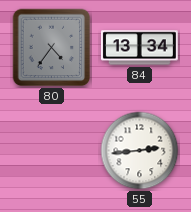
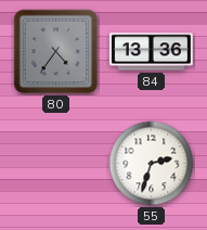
84: 13:34 -> 13:36
55: 2:44 -> 2:33
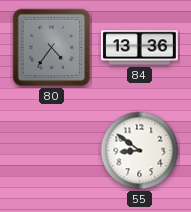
55: 2:33 -> 8:51
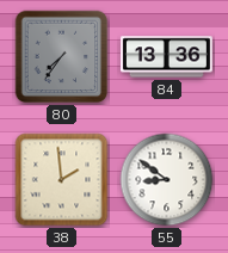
80: 4:36 -> 7:36
38: none -> 1:59
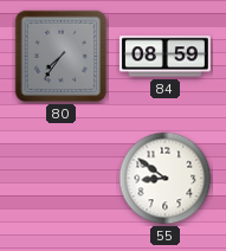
84: 13:36 -> 08:59
38: 1:59 -> none
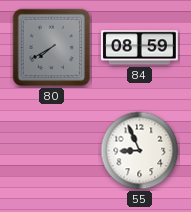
80: 7:36 -> 7:40
55: 8:51 -> 8:56
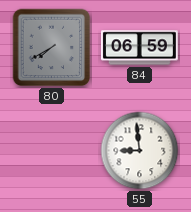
84: 08:59 -> 06:59
55: 8:56 -> 8:59
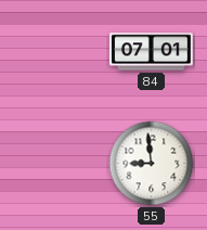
80: 7:40 -> none
84: 06:59 -> 07:01
